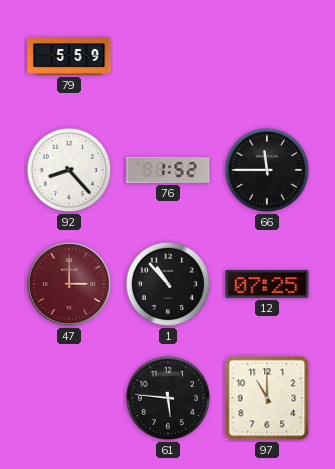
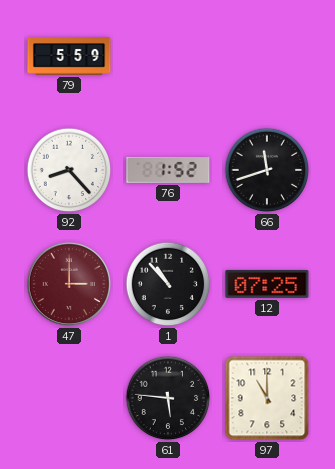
66: 11:45 -> 11:42
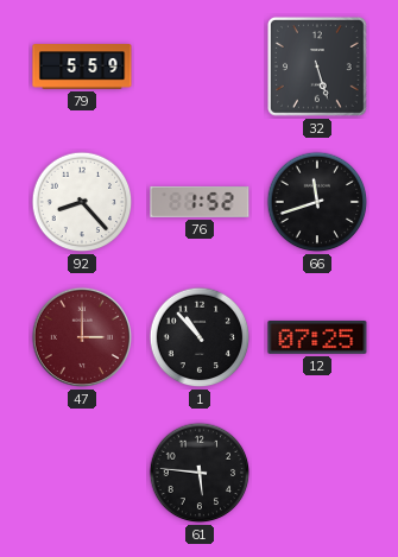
32: none -> 5:27
97: 11:00 -> none
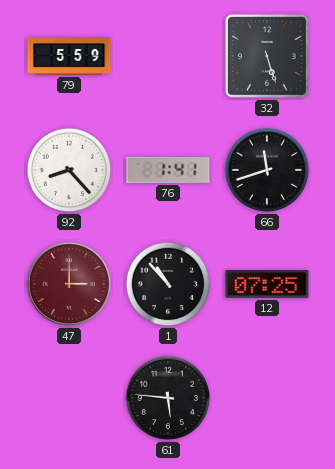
76: 1:52 -> 1:41
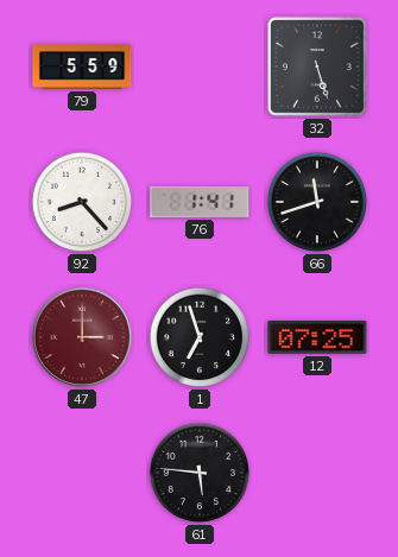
1: 10:53 -> 6:57
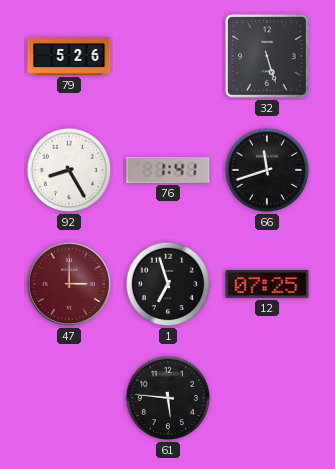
79: 5:59 -> 5:26
92: 8:23 -> 8:25
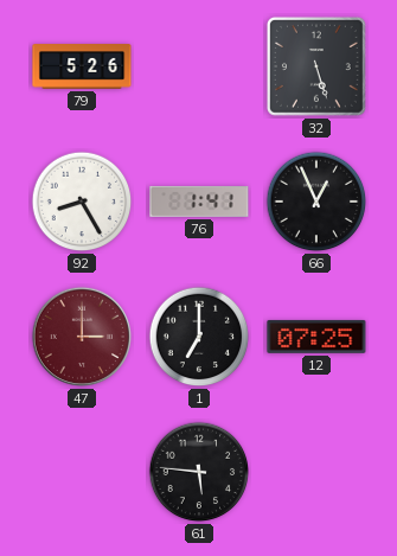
66: 11:42 -> 12:56
1: 6:57 -> 7:00
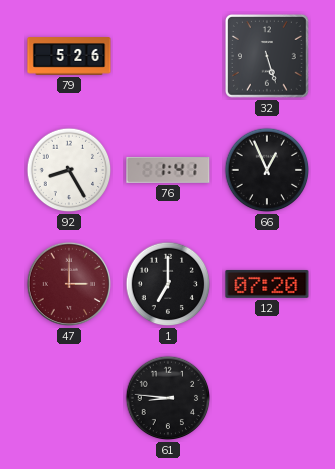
12: 07:25 -> 07:20
61: 5:46 -> 8:46
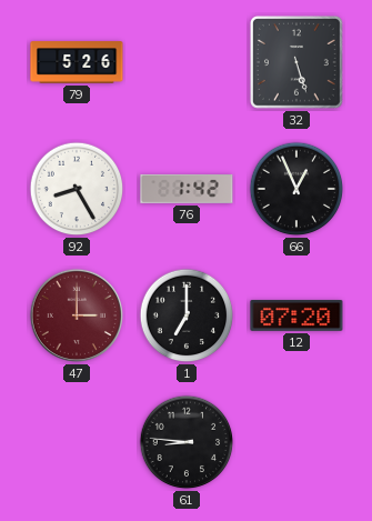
76: 1:41 -> 1:42
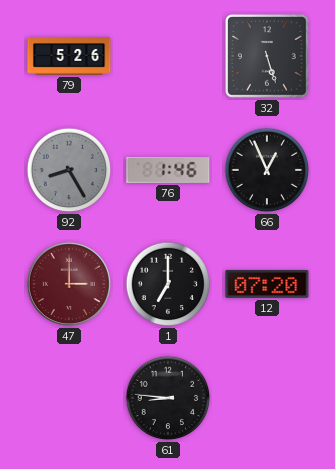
92 dial: white -> grey
76: 1:42 -> 1:46
